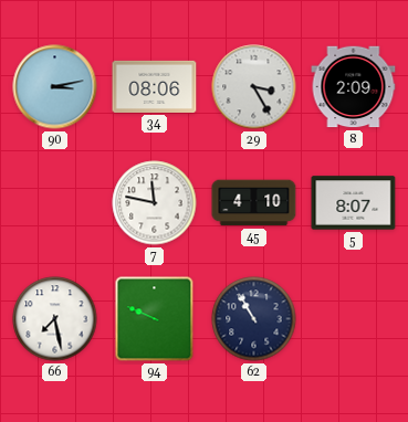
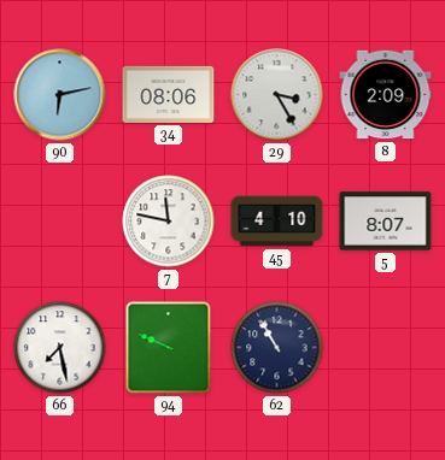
90: 3:13 -> 6:13
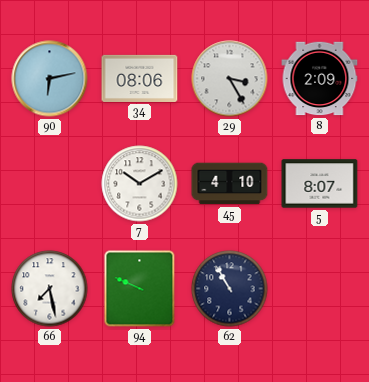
7: 11:47 -> 10:10
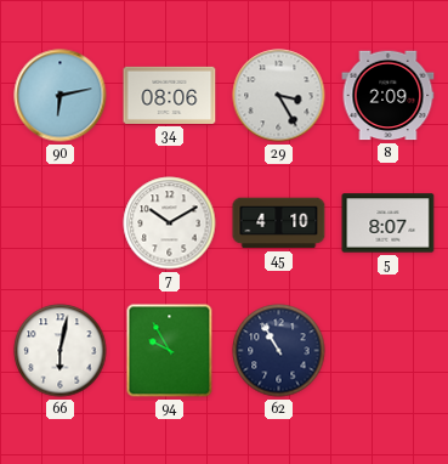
66: 7:28 -> 6:02
94: 9:49 -> 9:55
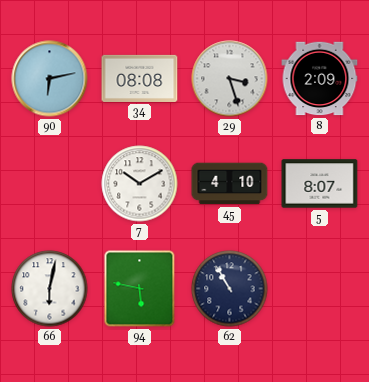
34: 08:06 -> 08:08
29: 3:25 -> 3:27
94: 9:55 -> 5:47
